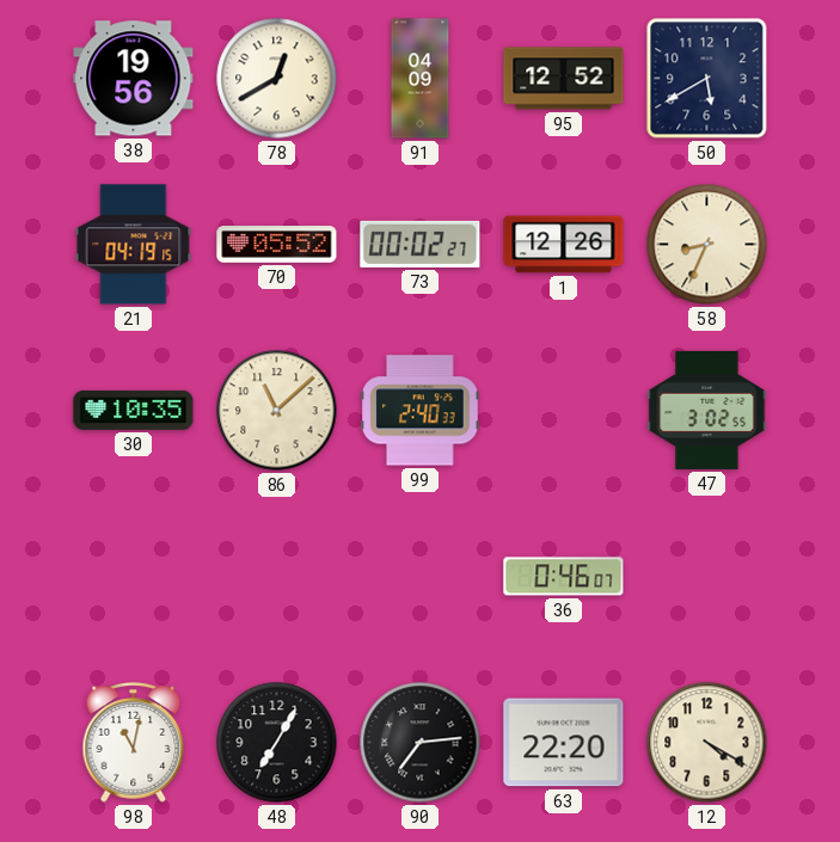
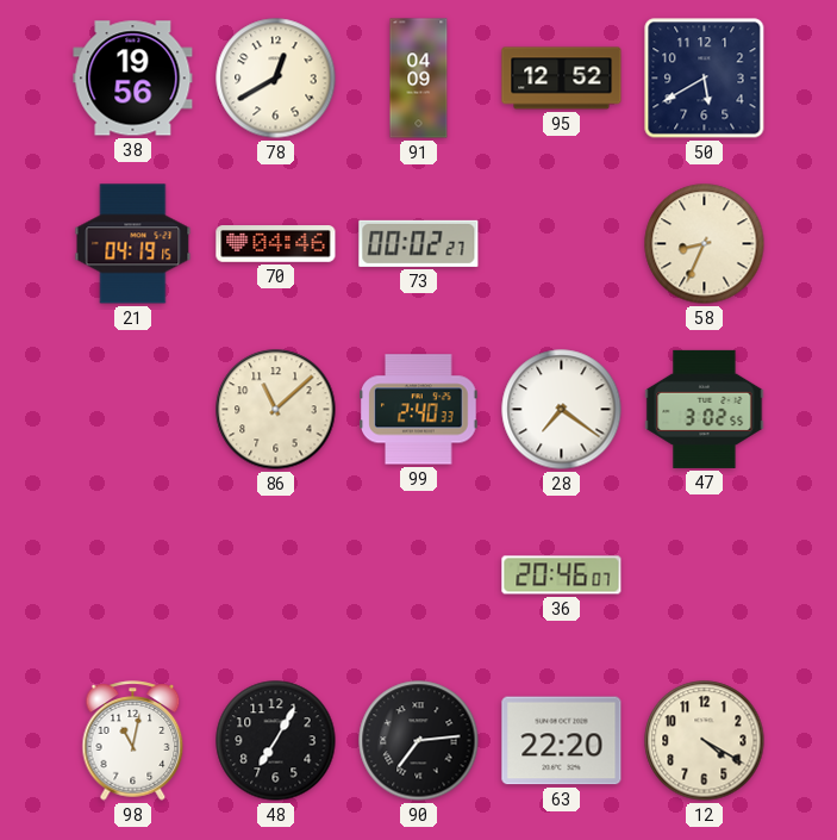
70: 05:52 -> 04:46
1: 12:26 -> none
30: 10:35 -> none
28: none -> 7:21
36: 0:46 -> 20:46
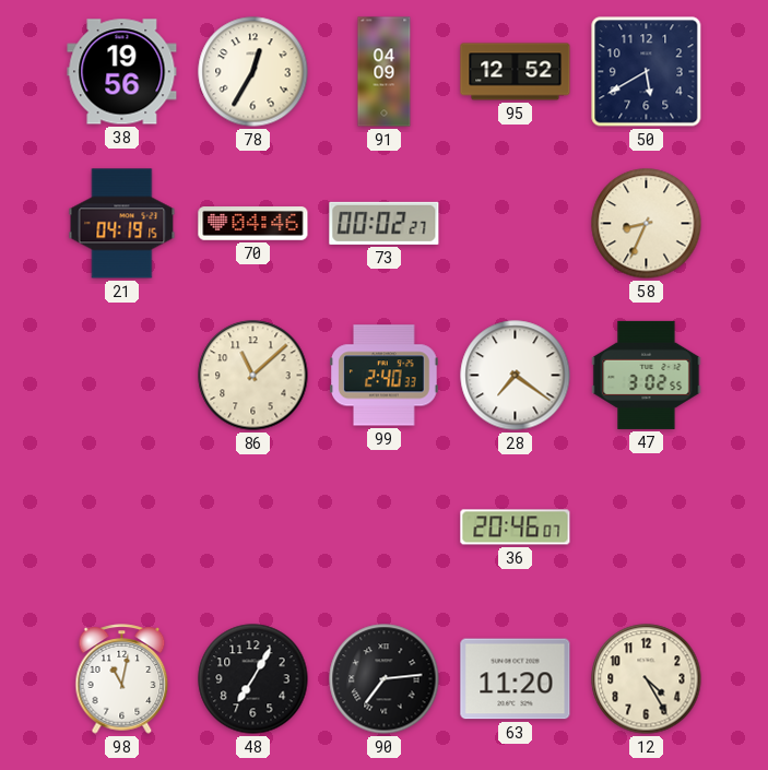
78: 12:40 -> 12:35
63: 22:20 -> 11:20
12: 4:20 -> 4:25
